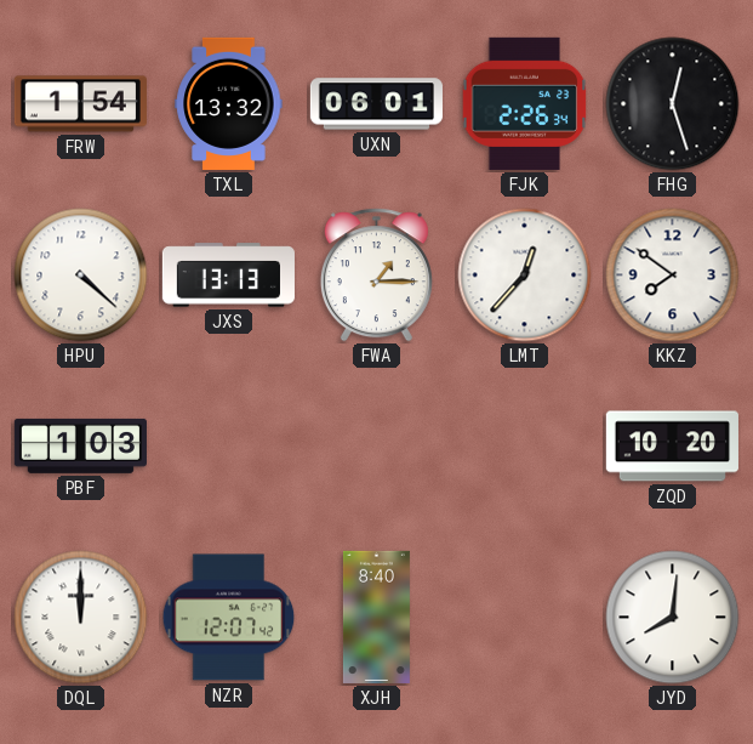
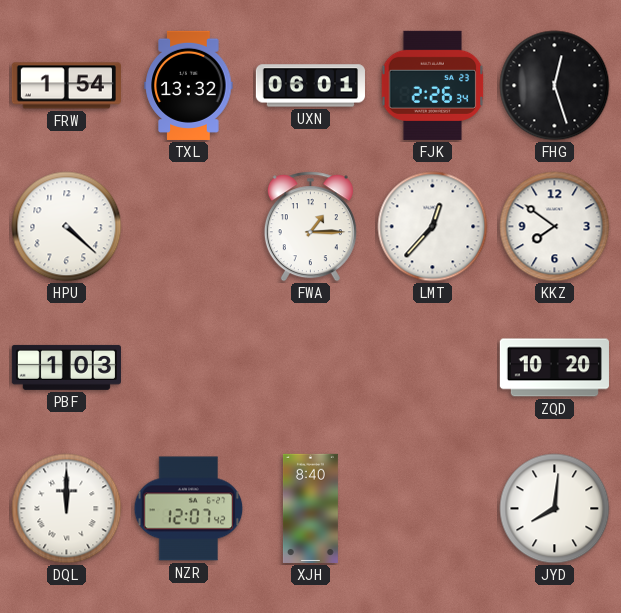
JXS: 13:13 -> none
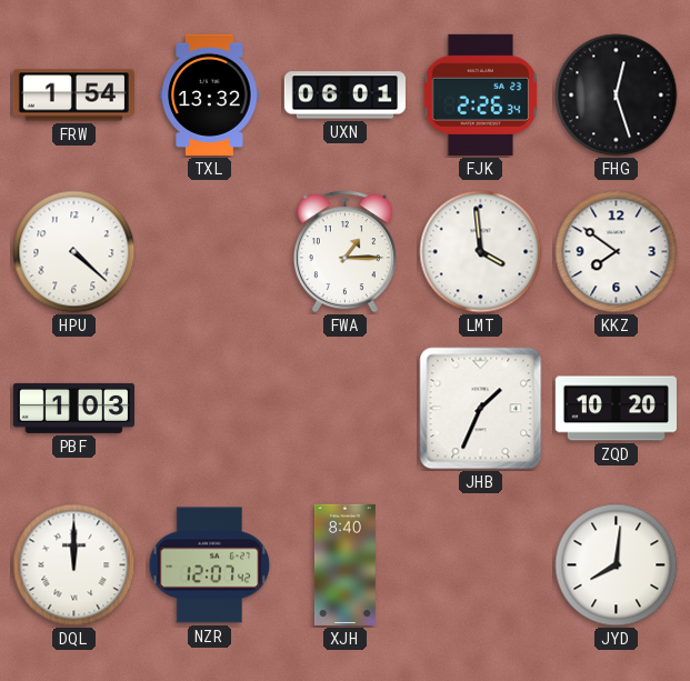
LMT: 12:37 -> 3:59
JHB: none -> 1:34
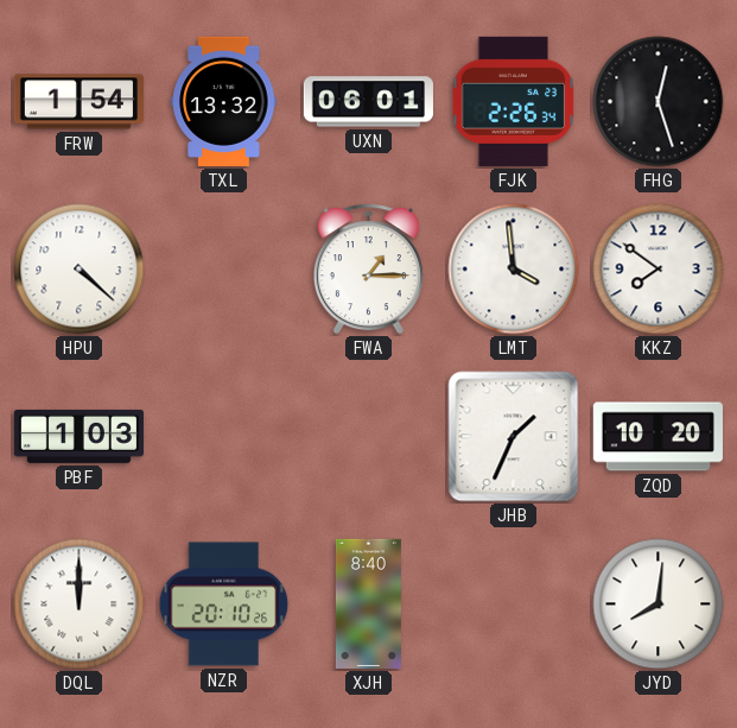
NZR: 12:07 -> 20:10
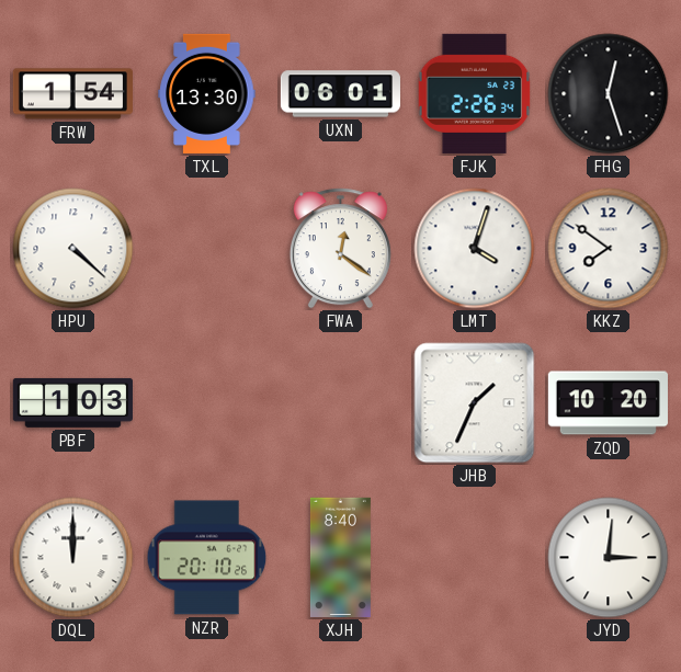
TXL: 13:32 -> 13:30
FWA: 1:15 -> 12:21
LMT: 3:59 -> 4:03
JYD: 8:01 -> 3:01
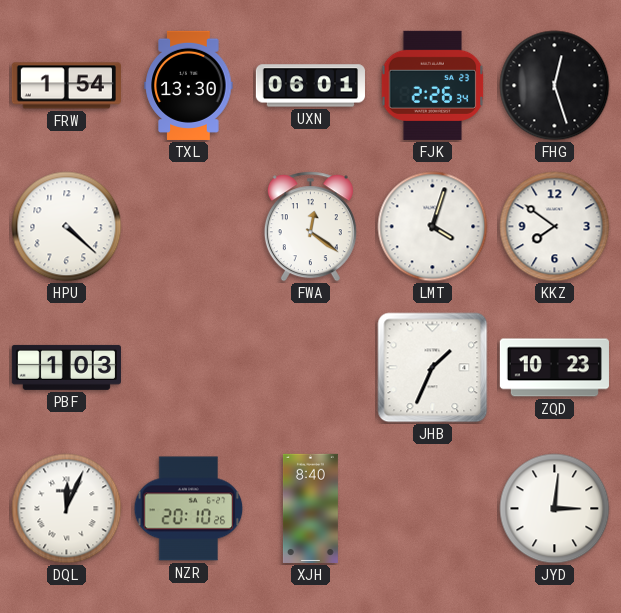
ZQD: 10:20 -> 10:23
DQL: 12:00 -> 12:04
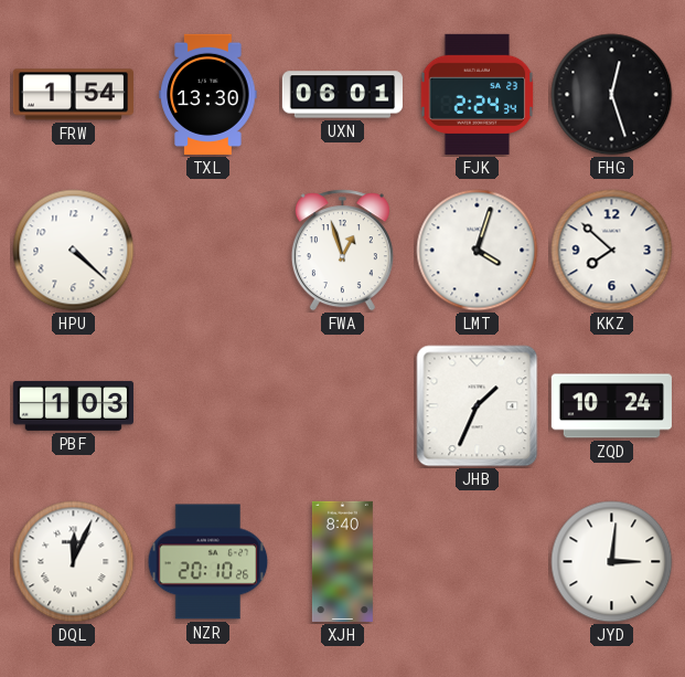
FJK: 2:26 -> 2:24
FWA: 12:21 -> 12:57
KKZ: 7:51 -> 7:52
ZQD: 10:23 -> 10:24
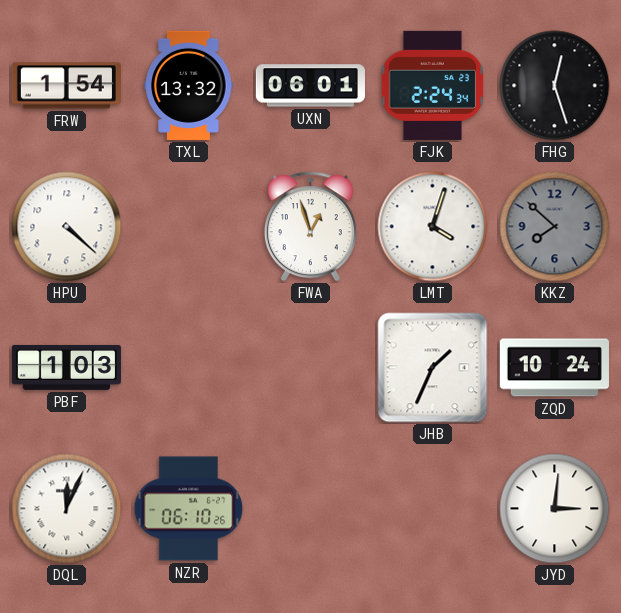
TXL: 13:30 -> 13:32
KKZ dial: white -> grey
NZR: 20:10 -> 06:10
XJH: 8:40 -> none
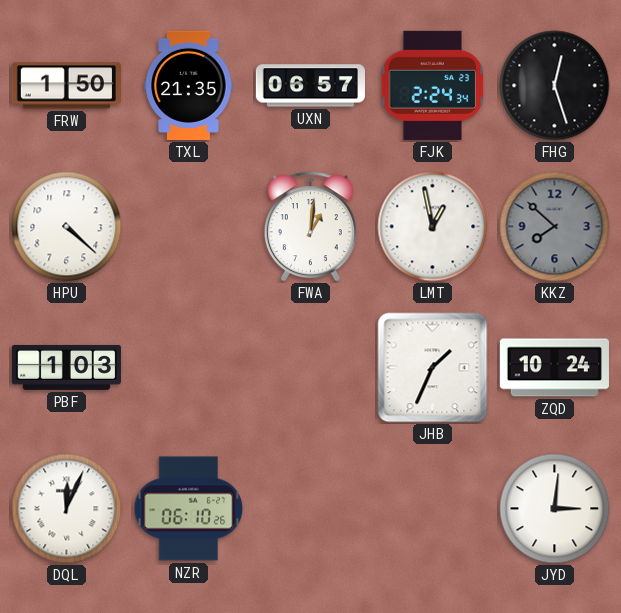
FRW: 1:54 -> 1:50
TXL: 13:32 -> 21:35
UXN: 06:01 -> 06:57
FWA: 12:57 -> 1:01
LMT: 4:03 -> 12:58
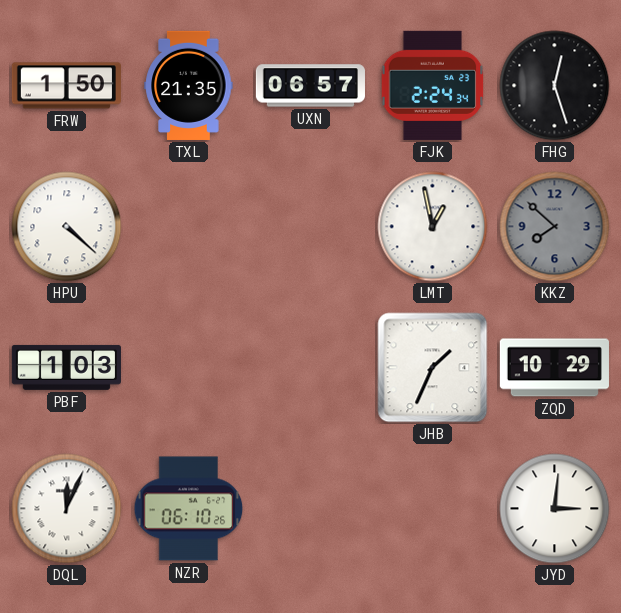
FWA: 1:01 -> none
ZQD: 10:24 -> 10:29
